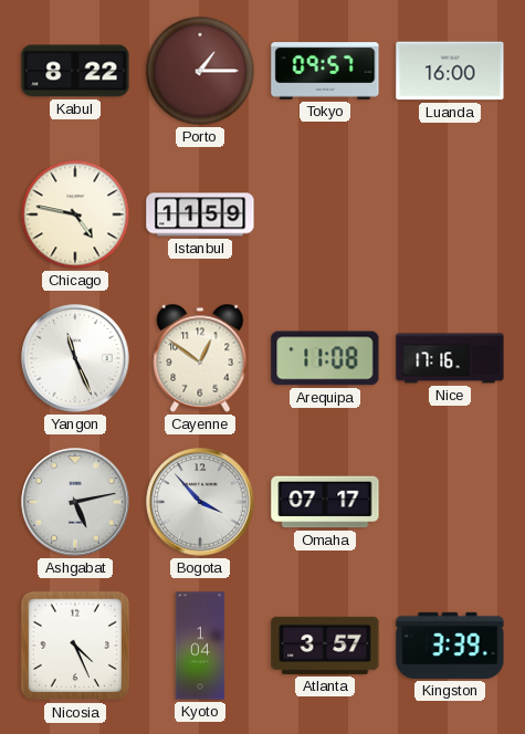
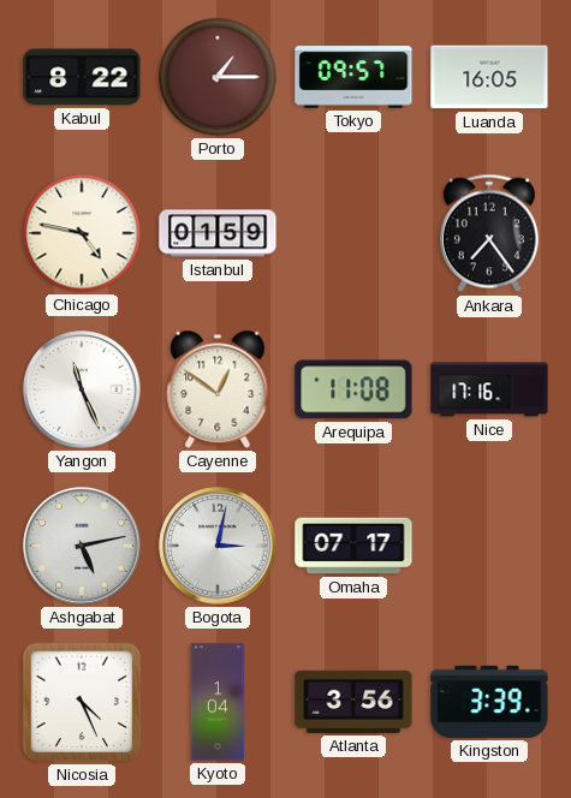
Luanda: 16:00 -> 16:05
Istanbul: 11:59 -> 01:59
Ankara: none -> 7:24
Bogota: 3:53 -> 3:02
Atlanta: 3:57 -> 3:56
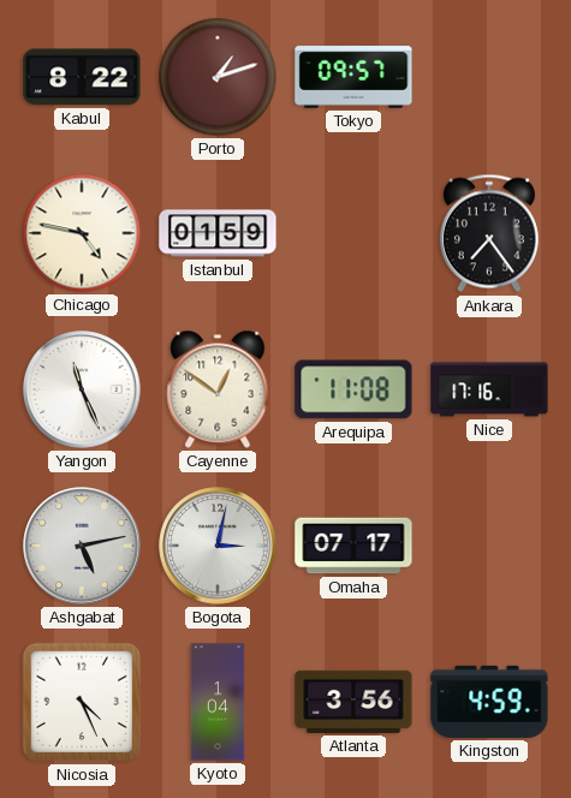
Porto: 1:15 -> 1:12
Luanda: 16:05 -> none
Kingston: 3:39 -> 4:59
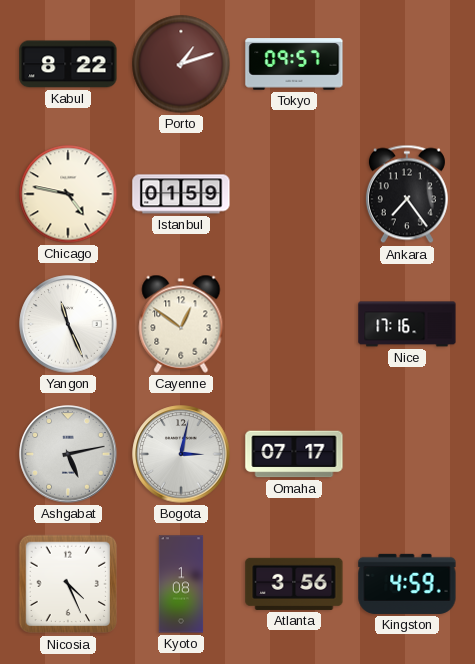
Arequipa: 11:08 -> none
Kyoto: 1:04 -> 1:08
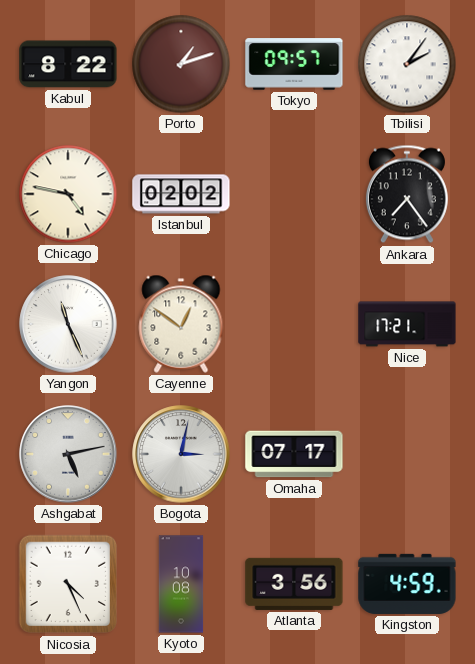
Tbilisi: none -> 2:06
Istanbul: 01:59 -> 02:02
Nice: 17:16 -> 17:21
Kyoto: 1:08 -> 10:08
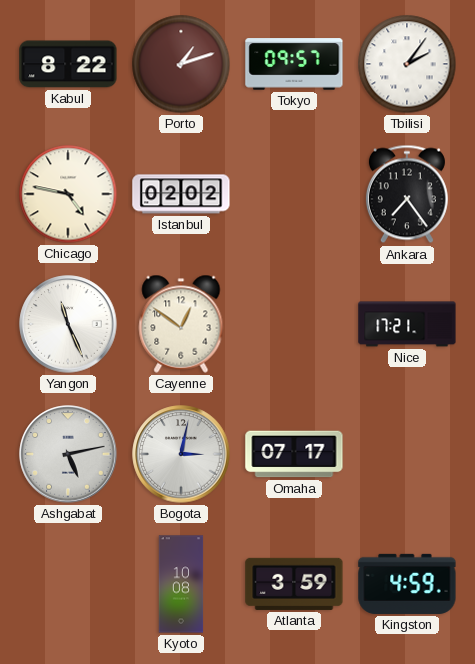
Nicosia: 4:26 -> none
Atlanta: 3:56 -> 3:59
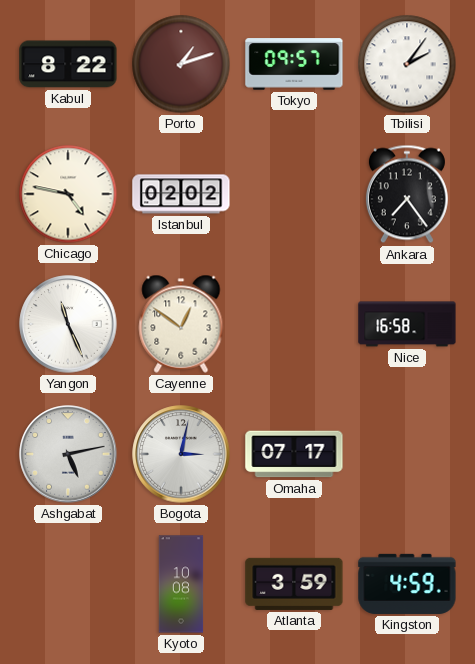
Nice: 17:21 -> 16:58
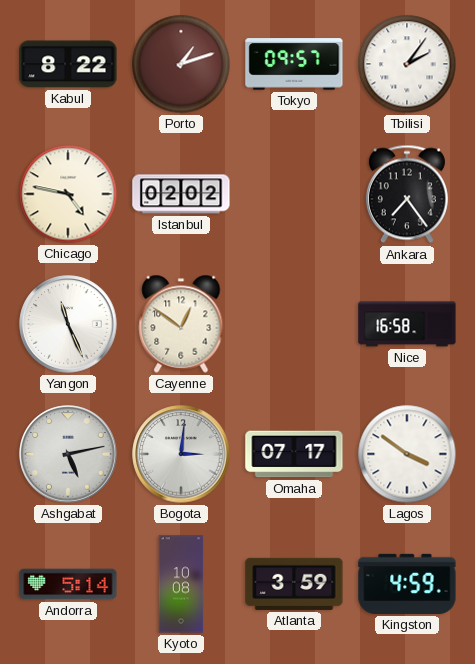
Bogota: 3:02 -> 3:01
Lagos: none -> 3:51
Andorra: none -> 5:14
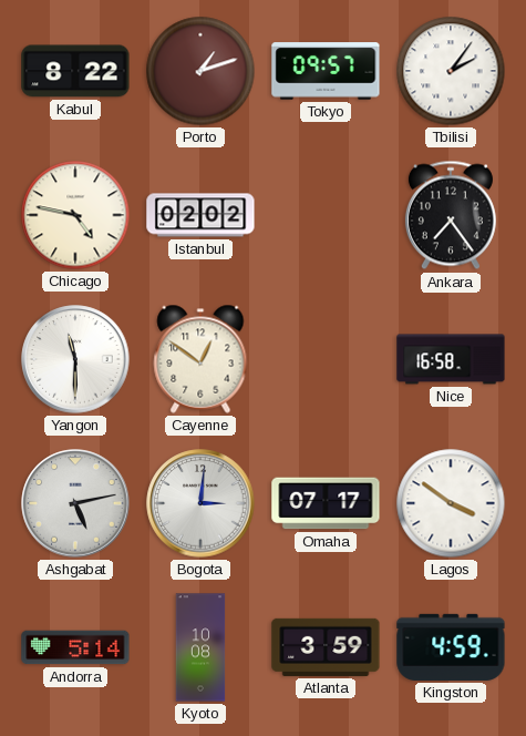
Yangon: 11:26 -> 11:30
